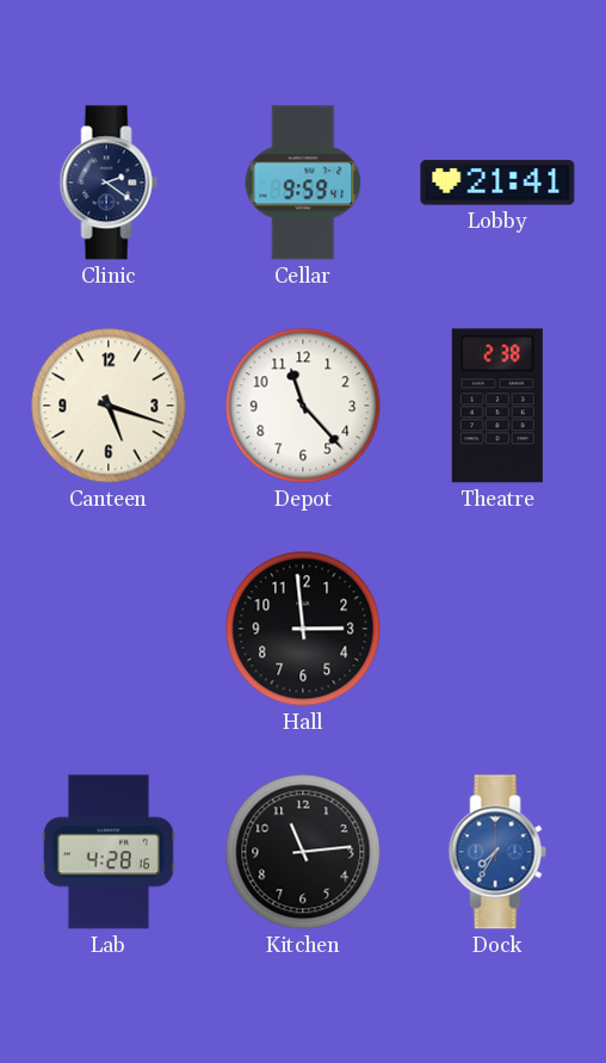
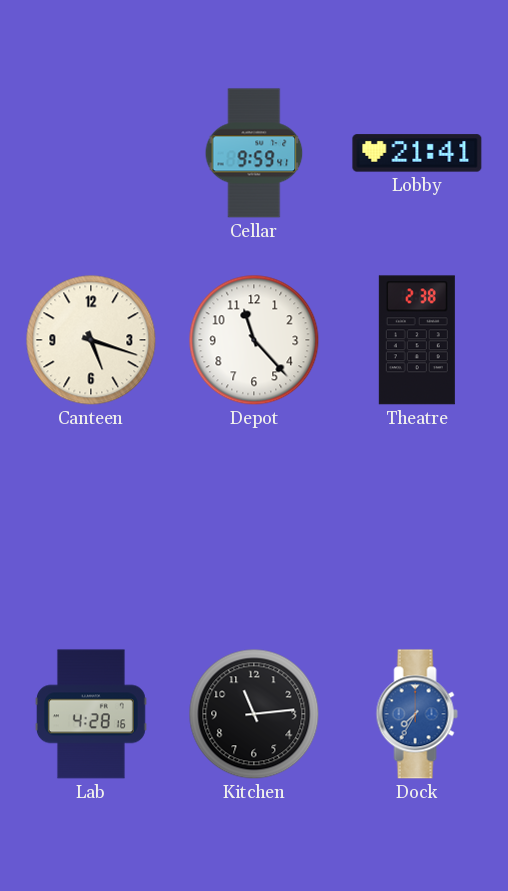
Clinic: 2:21 -> none
Hall: 2:59 -> none
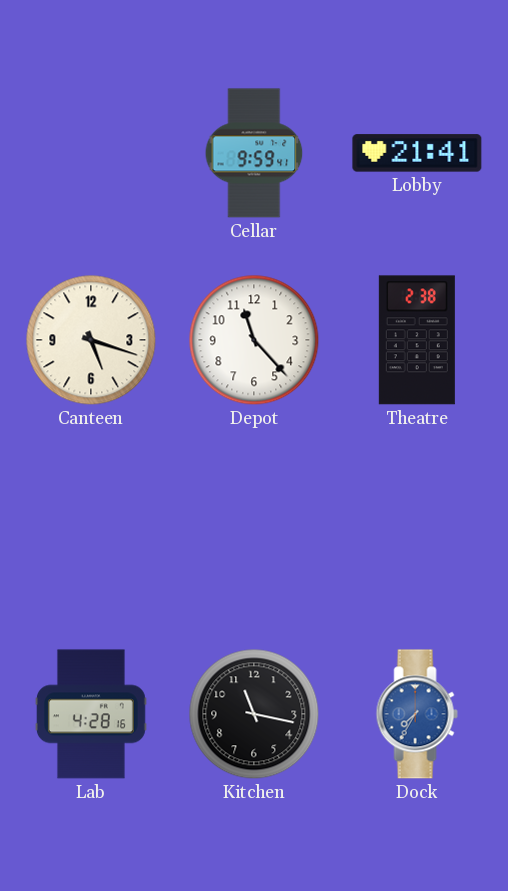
Kitchen: 11:14 -> 11:17
